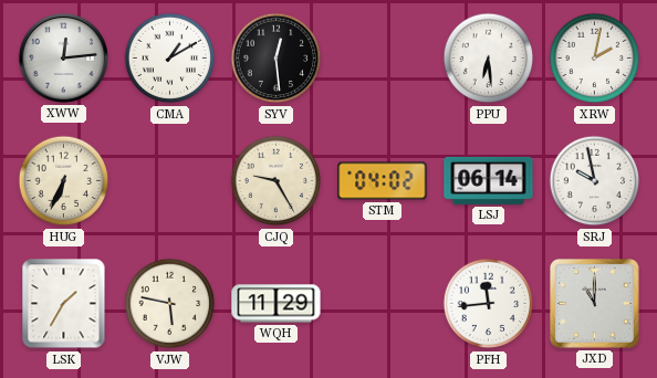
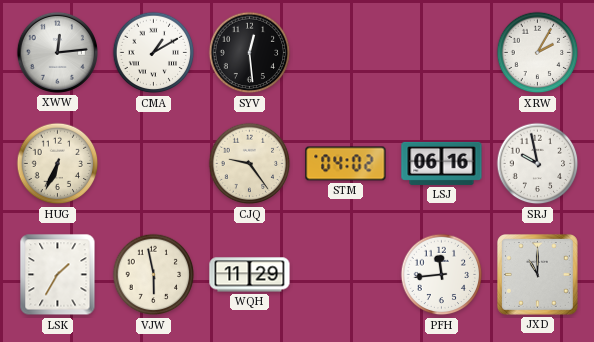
PPU: 6:29 -> none
XRW: 2:02 -> 2:05
CJQ: 9:25 -> 9:24
LSJ: 06:14 -> 06:16
VJW: 5:47 -> 5:58
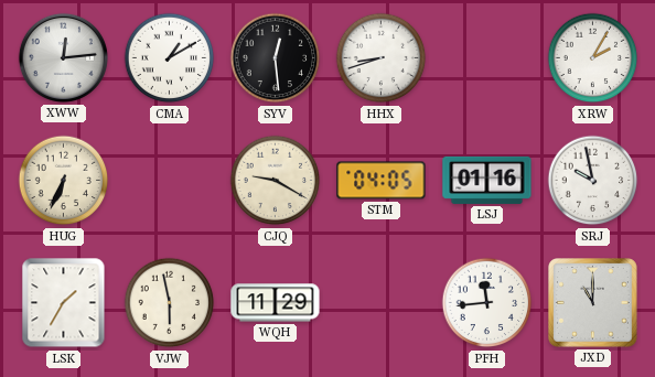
HHX: none -> 8:42
CJQ: 9:24 -> 9:20
STM: 04:02 -> 04:05
LSJ: 06:16 -> 01:16
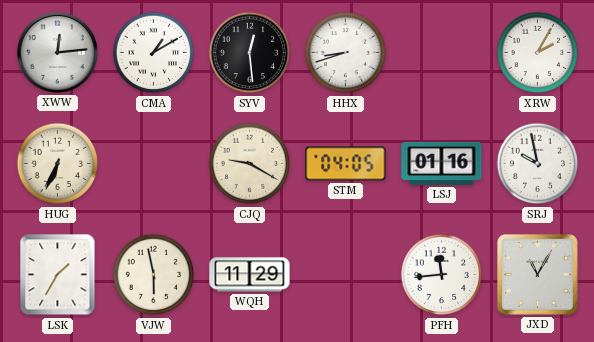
JXD: 11:00 -> 11:05
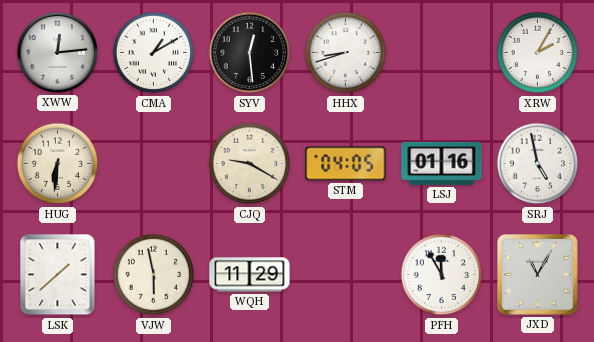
HUG: 6:34 -> 6:31
SRJ: 9:58 -> 4:58
LSK: 1:35 -> 1:38
PFH: 11:44 -> 11:55
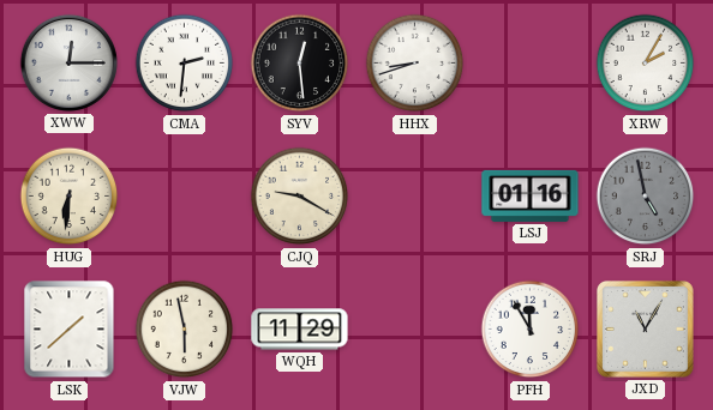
XWW: 12:14 -> 12:15
CMA: 1:10 -> 2:31
STM: 04:05 -> none
SRJ dial: white -> grey
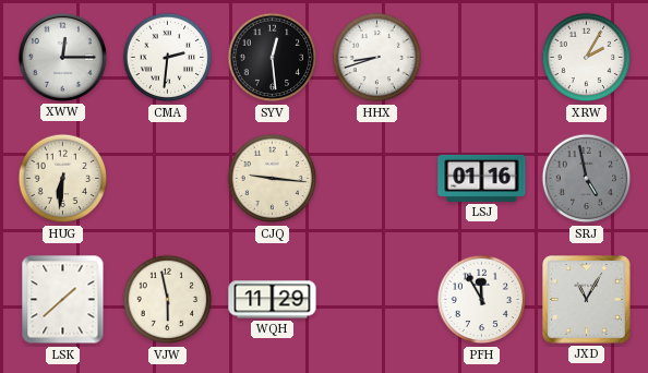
CJQ: 9:20 -> 9:16
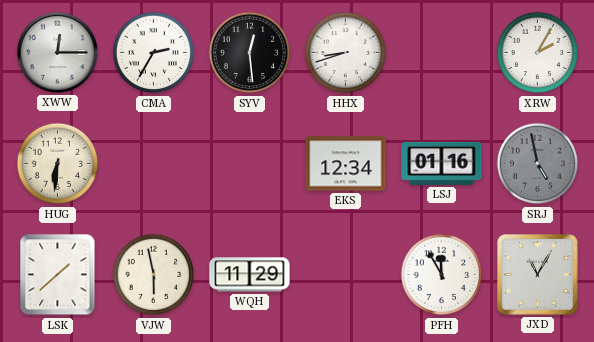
CMA: 2:31 -> 2:35
CJQ: 9:16 -> none
EKS: none -> 12:34
